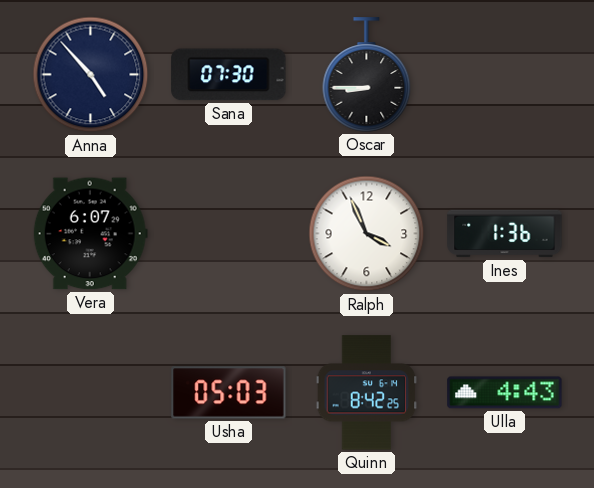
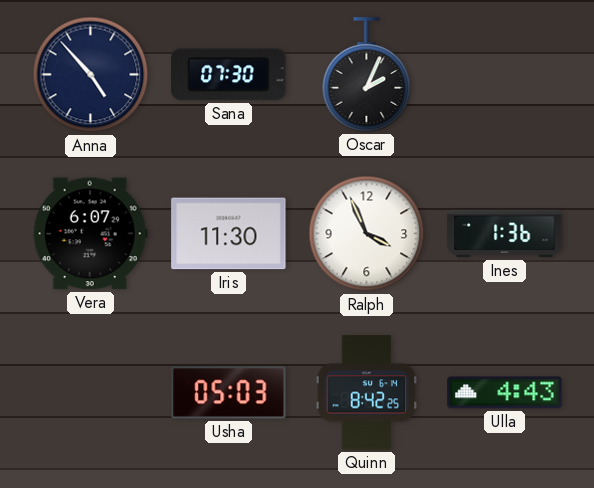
Oscar: 8:45 -> 2:04
Iris: none -> 11:30
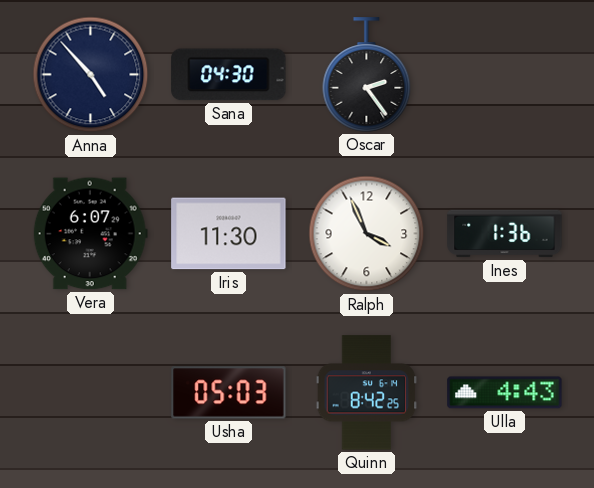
Sana: 07:30 -> 04:30
Oscar: 2:04 -> 2:24
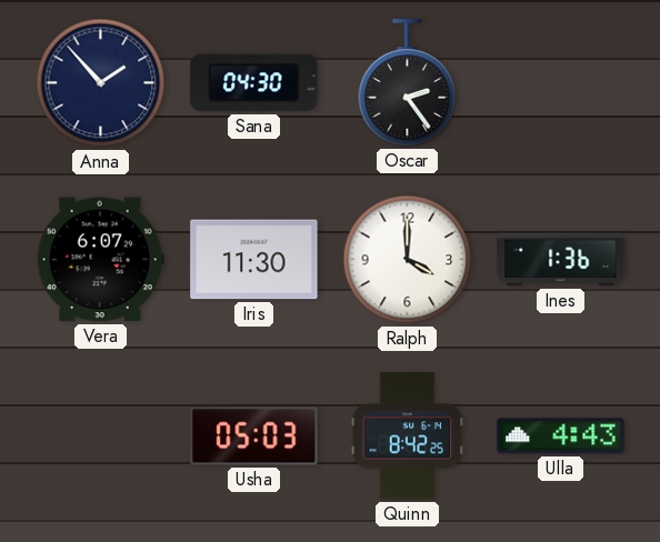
Anna: 4:53 -> 1:53
Ralph: 3:56 -> 4:00
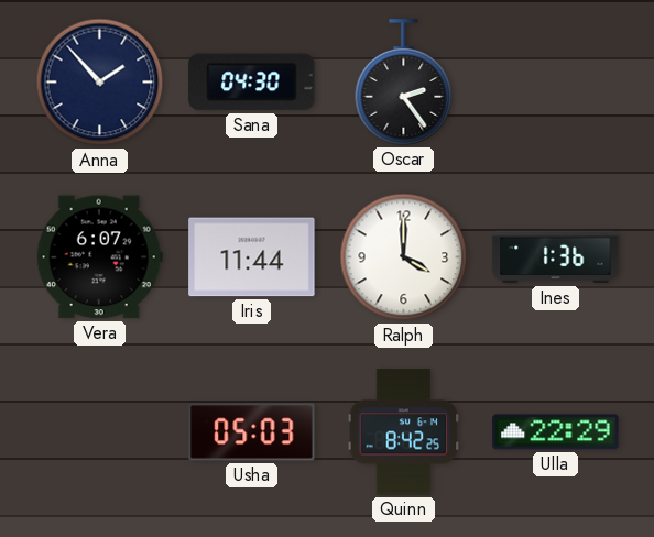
Iris: 11:30 -> 11:44
Ulla: 4:43 -> 22:29
